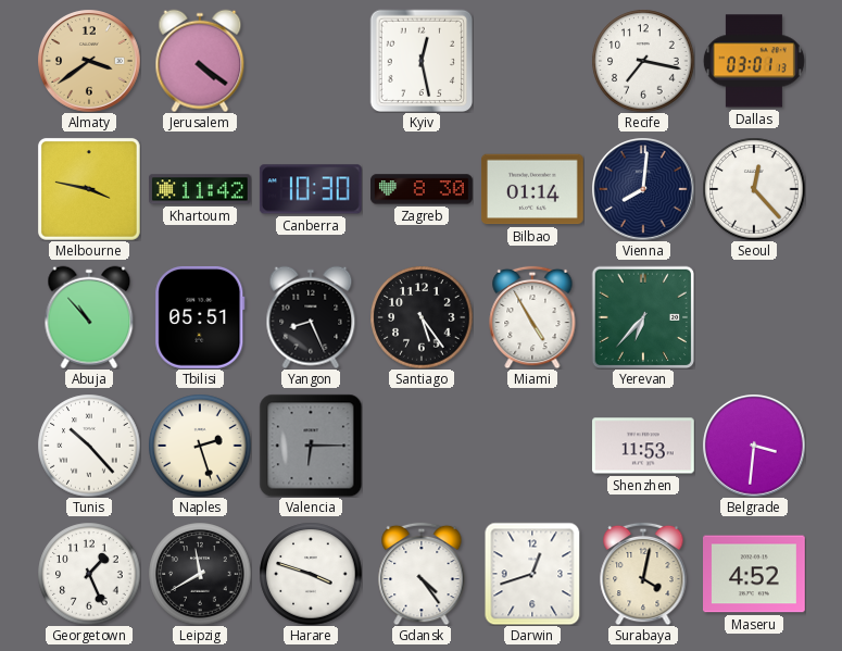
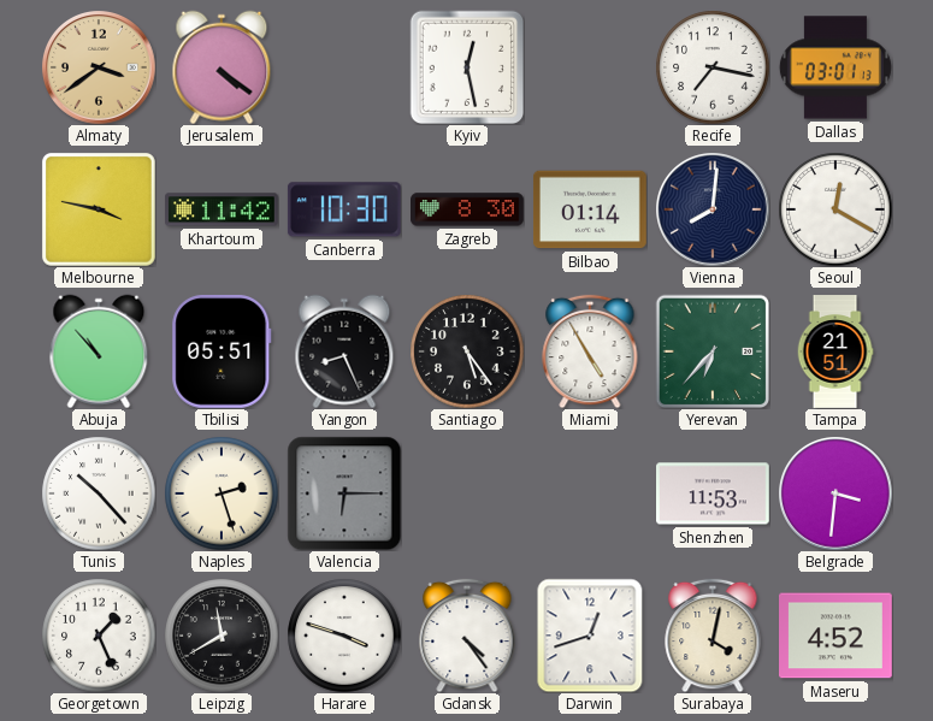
Seoul: 12:23 -> 12:20
Tampa: none -> 21:51
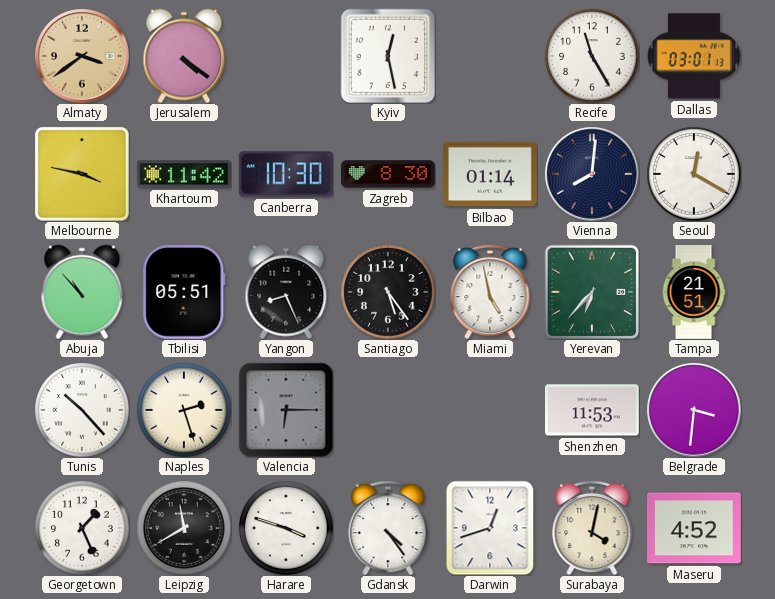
Recife: 7:17 -> 11:25
Miami: 4:55 -> 4:58
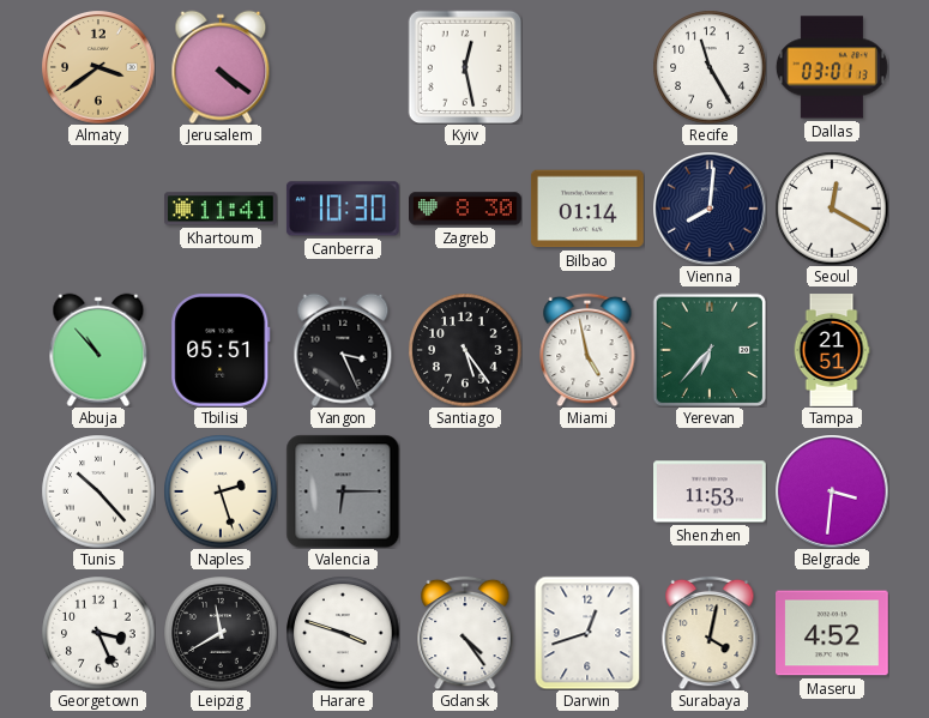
Melbourne: 3:47 -> none
Khartoum: 11:42 -> 11:41
Yangon: 8:26 -> 3:26
Georgetown: 1:26 -> 3:26
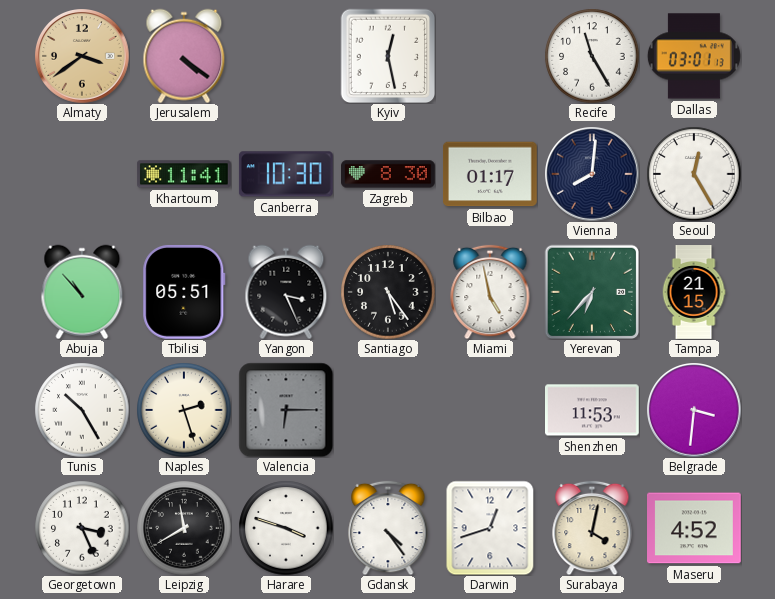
Bilbao: 01:14 -> 01:17
Seoul: 12:20 -> 12:25
Tampa: 21:51 -> 21:15
Tunis: 10:23 -> 10:25
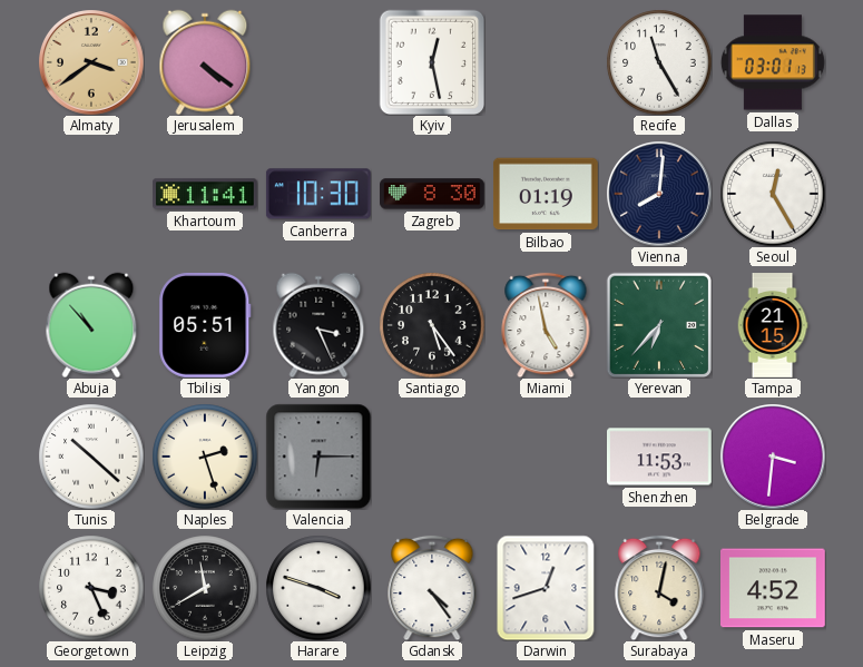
Bilbao: 01:17 -> 01:19
Tunis: 10:25 -> 10:22
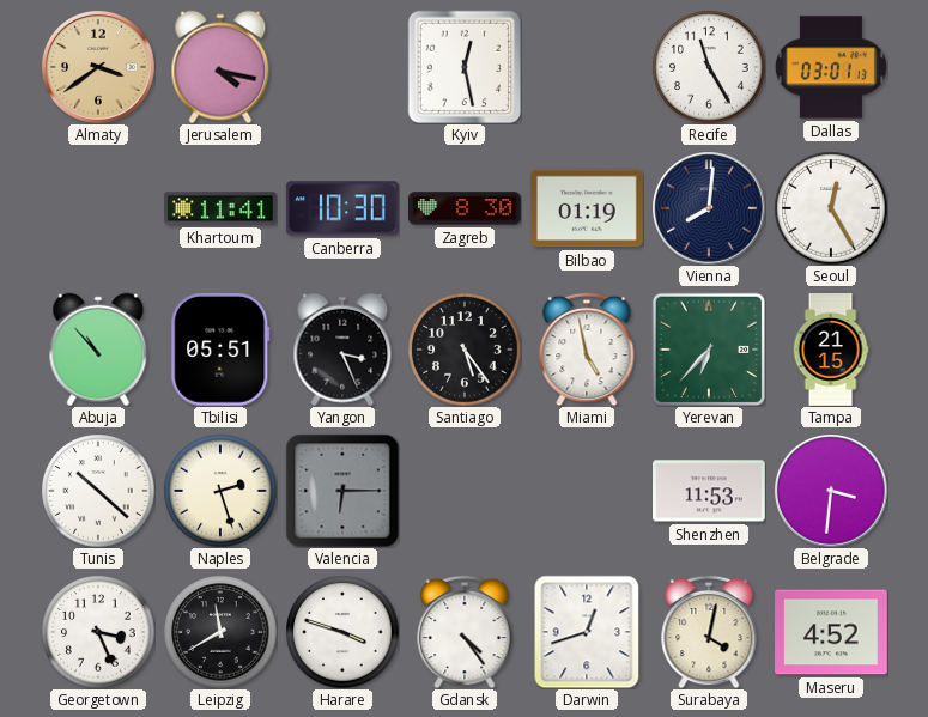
Jerusalem: 4:21 -> 4:17
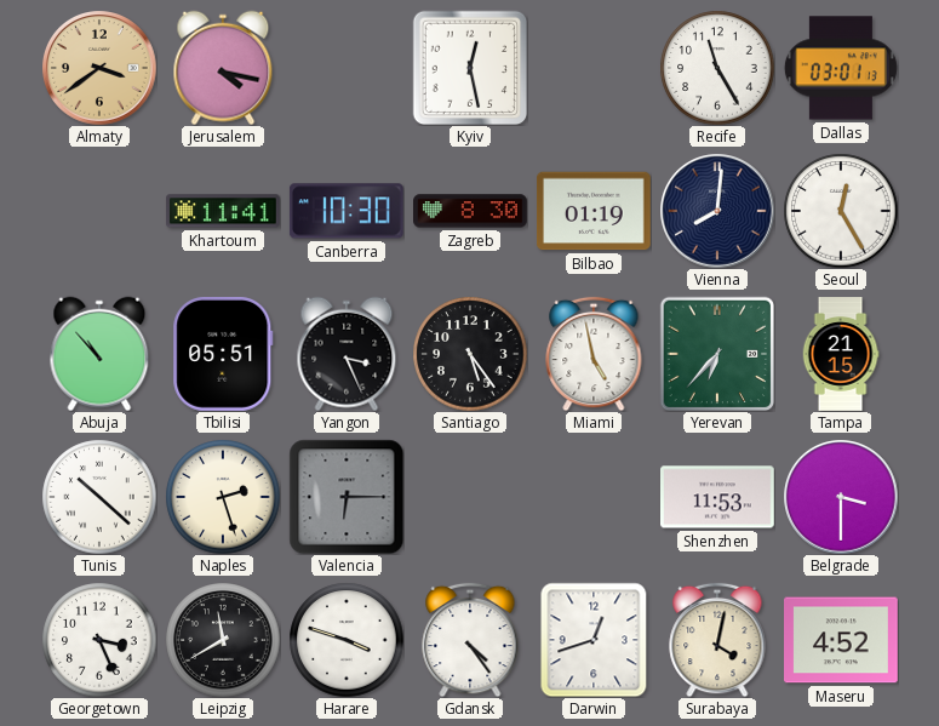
Belgrade: 3:31 -> 3:30
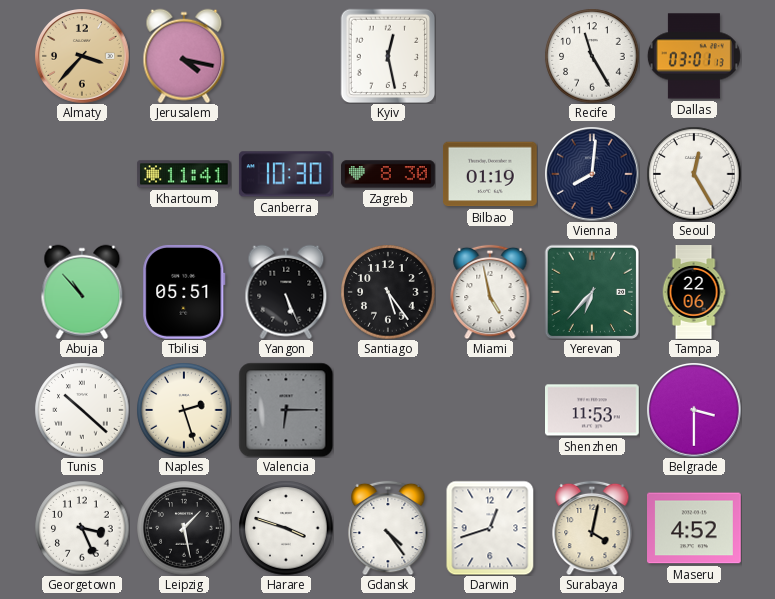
Almaty: 3:39 -> 3:37
Yangon: 3:26 -> 5:26
Tampa: 21:15 -> 22:06
Leipzig: 11:40 -> 1:28
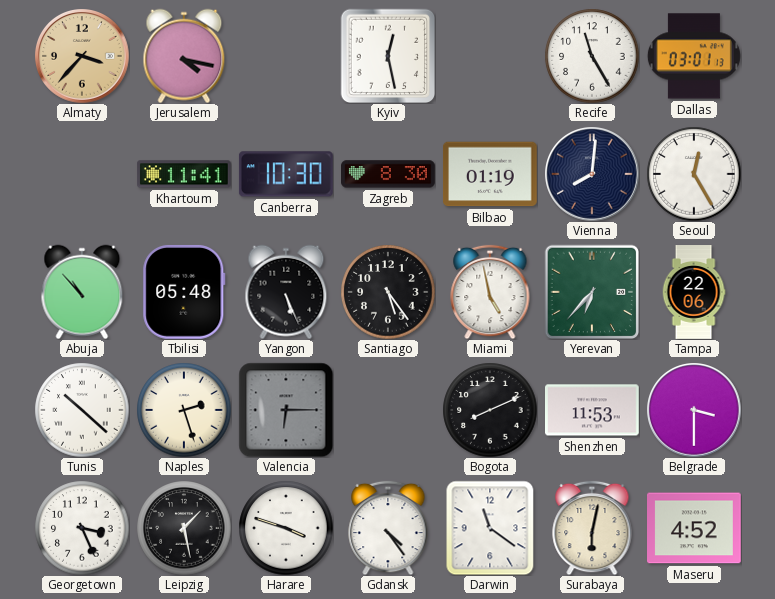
Tbilisi: 05:51 -> 05:48
Bogota: none -> 8:11
Darwin: 12:42 -> 11:21
Surabaya: 4:02 -> 6:02
